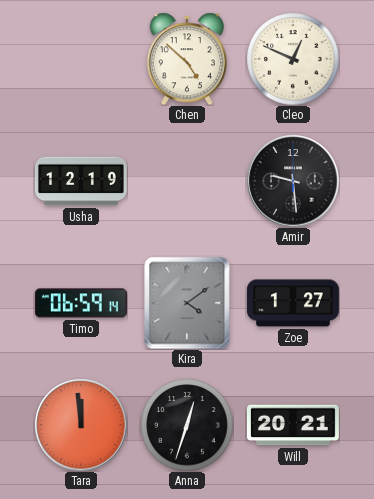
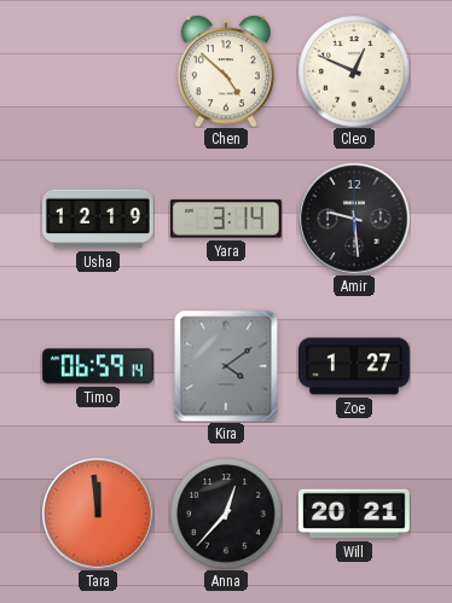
Yara: none -> 3:14
Anna: 12:33 -> 12:37
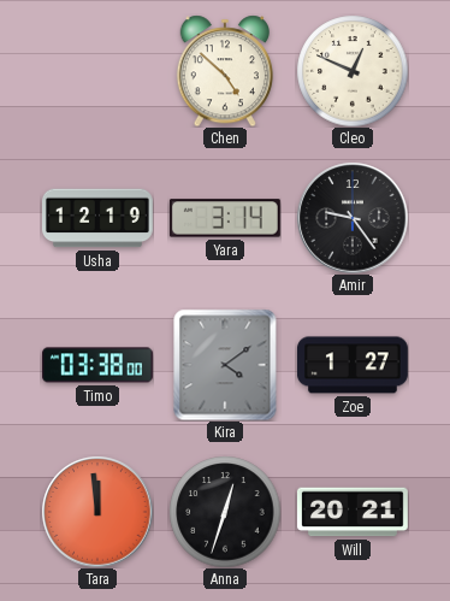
Amir: 9:29 -> 9:24
Timo: 06:59 -> 03:38
Anna: 12:37 -> 12:33
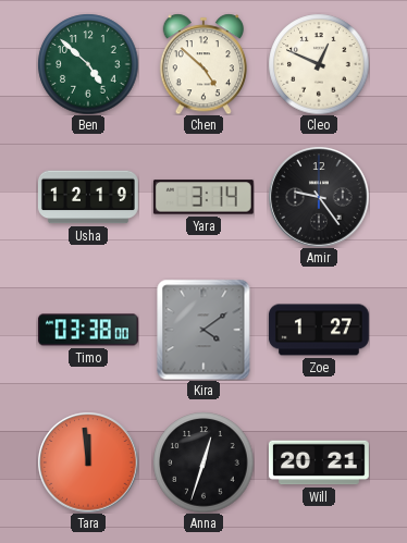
Ben: none -> 4:52
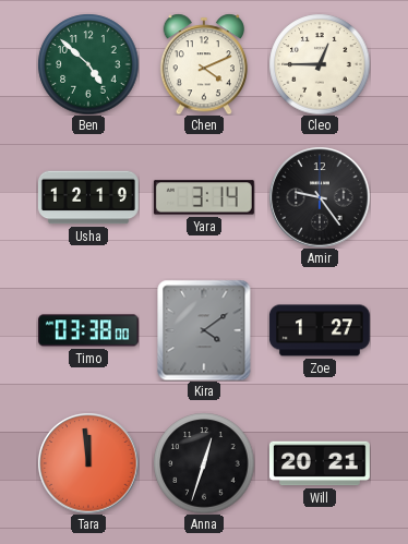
Chen: 4:52 -> 4:11
Cleo: 12:49 -> 12:45
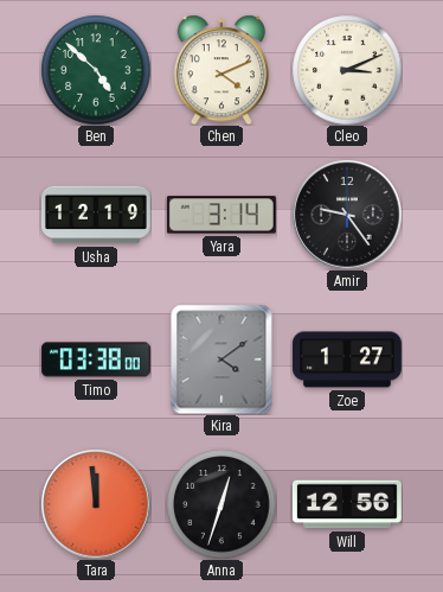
Cleo: 12:45 -> 3:11
Will: 20:21 -> 12:56
